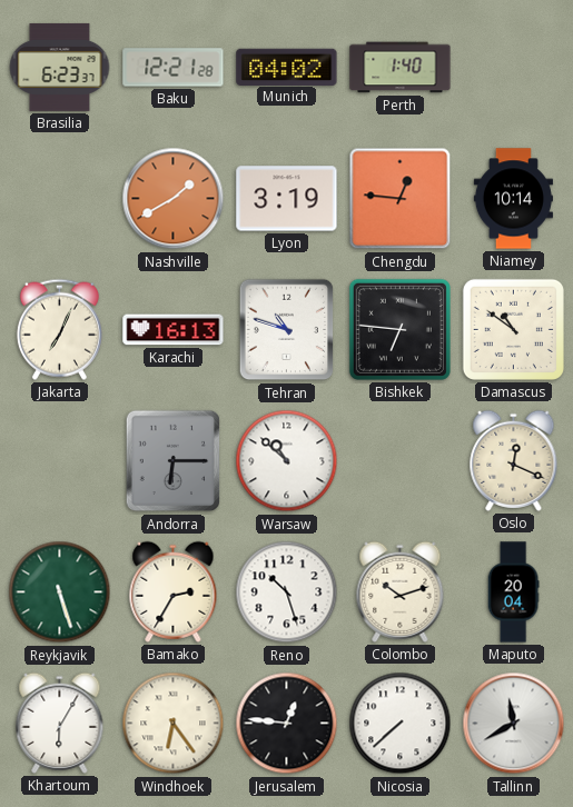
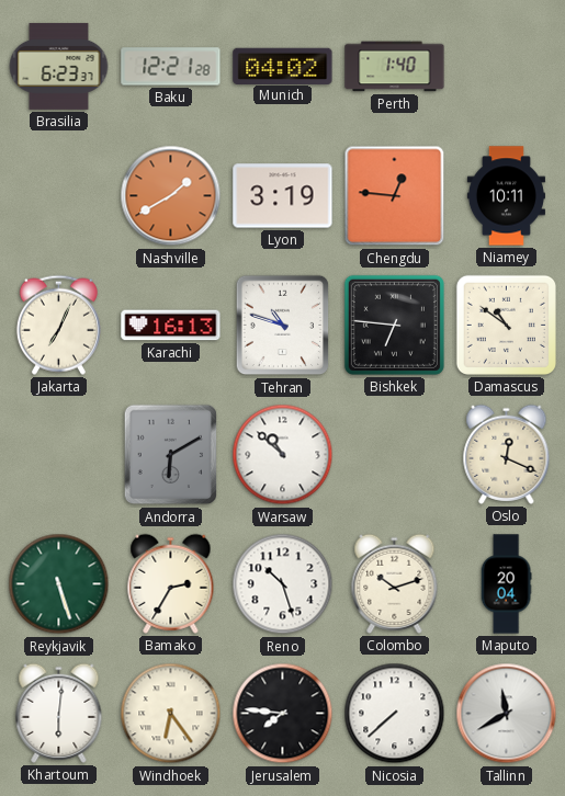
Niamey: 10:14 -> 10:11
Andorra: 6:15 -> 6:10
Khartoum: 6:05 -> 6:01
Jerusalem: 12:46 -> 7:46
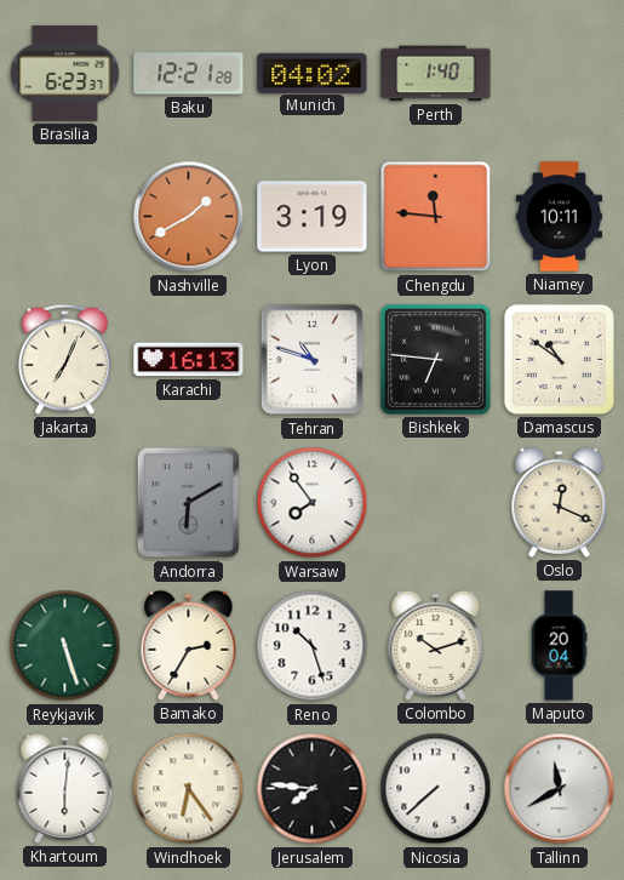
Chengdu: 12:46 -> 11:46
Warsaw: 10:52 -> 7:54
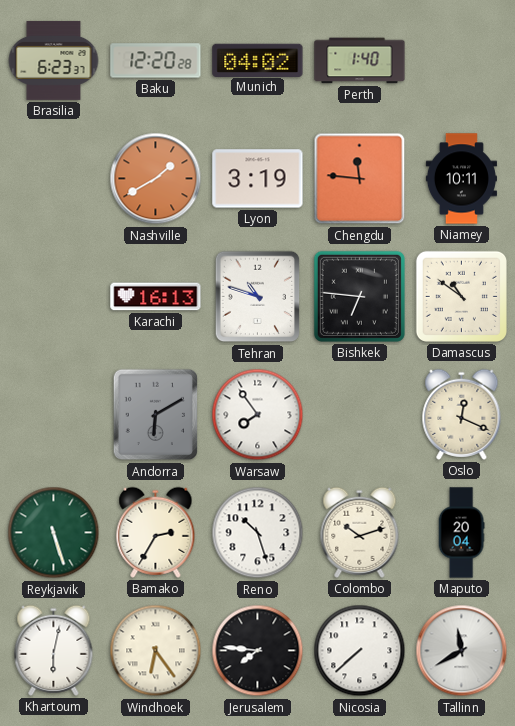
Baku: 12:21 -> 12:20
Jakarta: 7:04 -> none
Khartoum: 6:01 -> 6:02
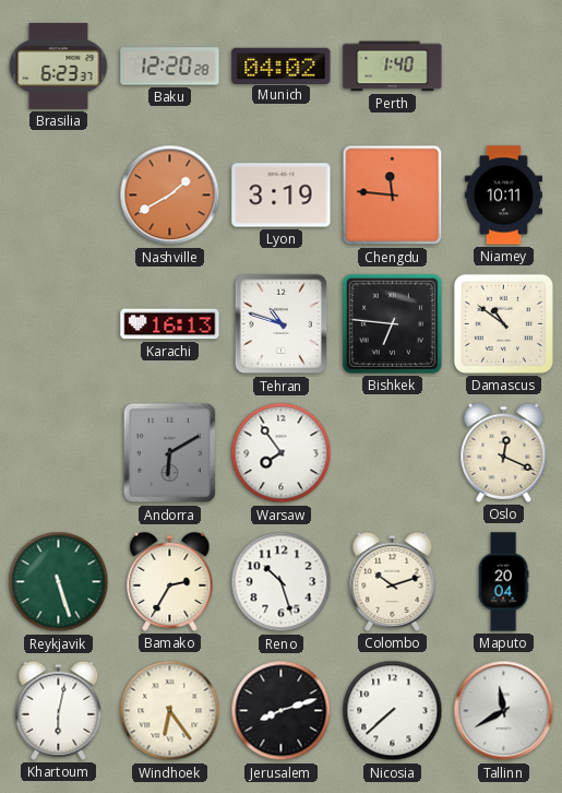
Jerusalem: 7:46 -> 8:12
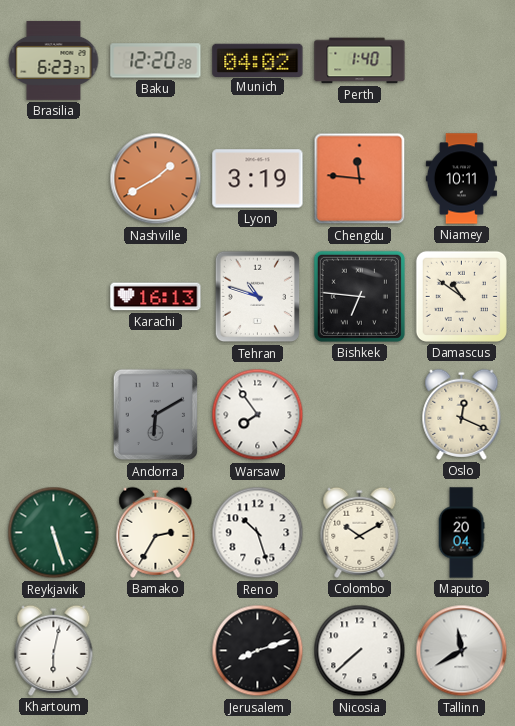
Colombo: 10:12 -> 10:10
Windhoek: 6:24 -> none
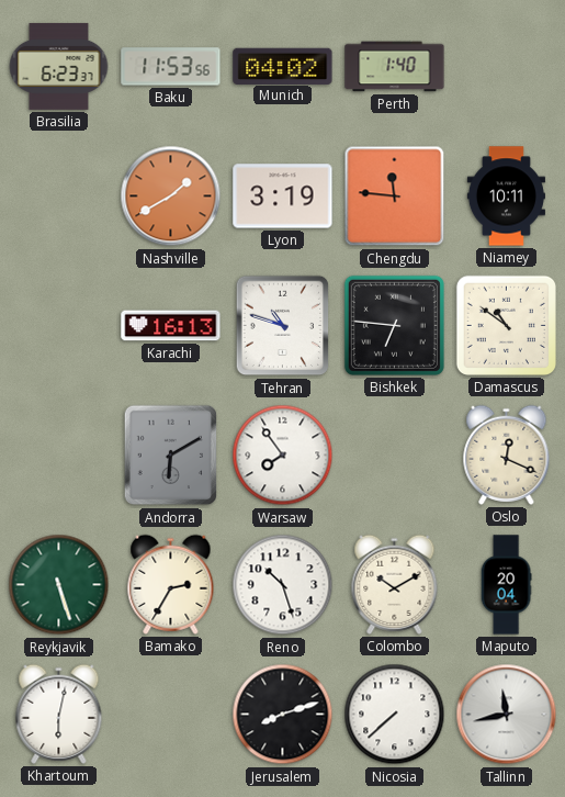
Baku: 12:20 -> 11:53
Tallinn: 11:40 -> 11:43
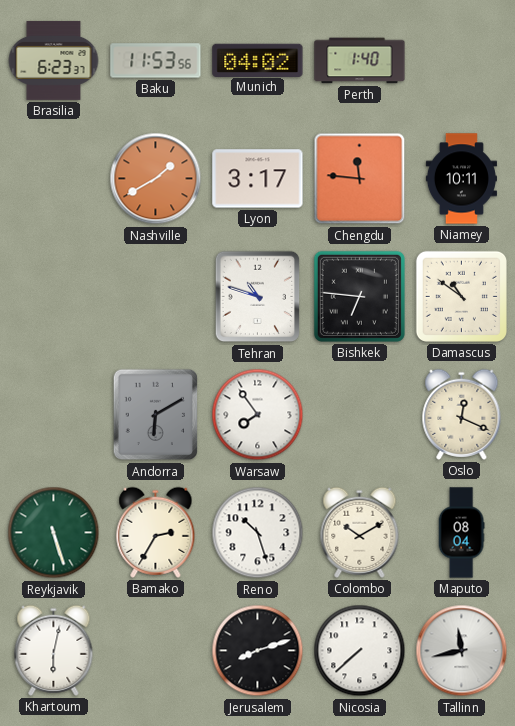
Lyon: 3:19 -> 3:17
Karachi: 16:13 -> none
Maputo: 20:04 -> 08:04
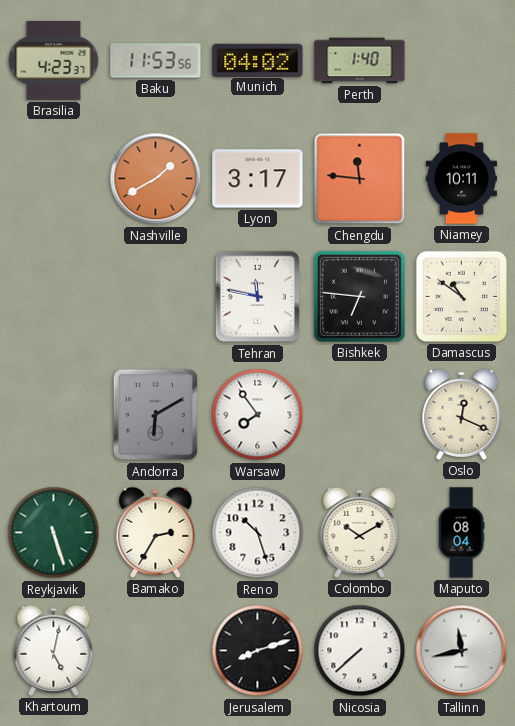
Brasilia: 6:23 -> 4:23
Tehran: 10:48 -> 11:47
Khartoum: 6:02 -> 5:02
